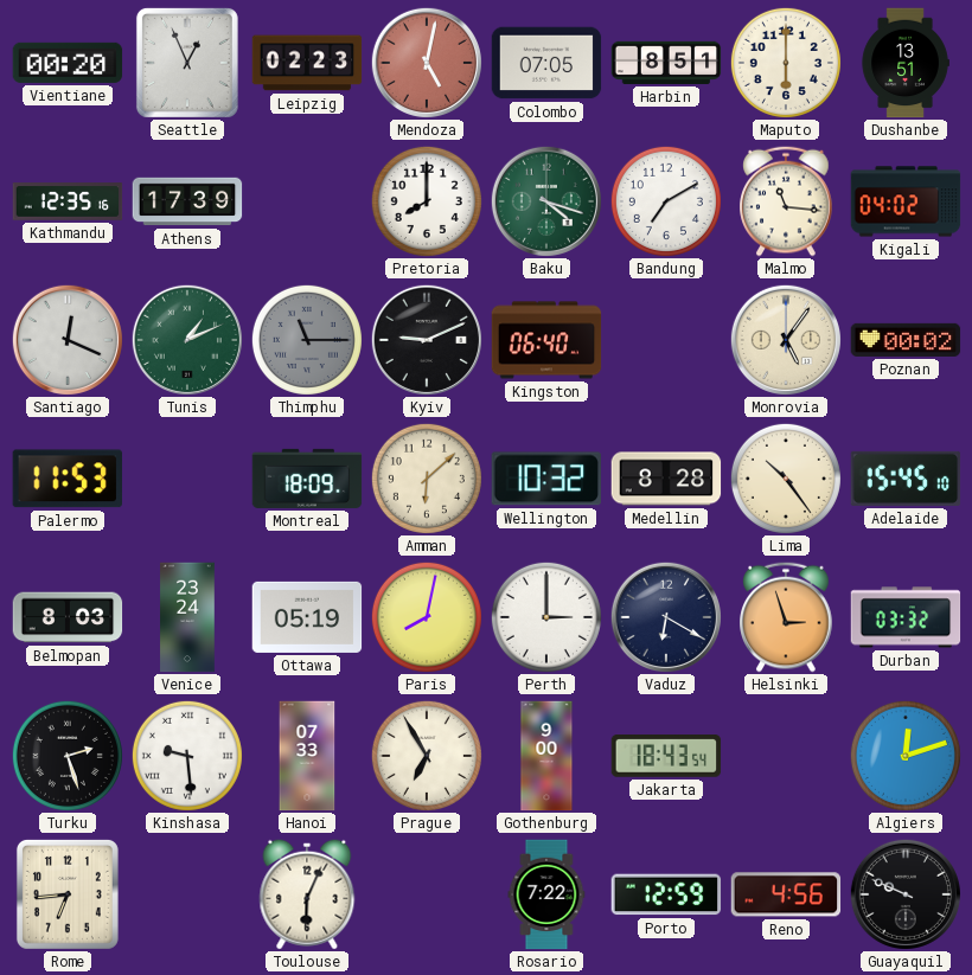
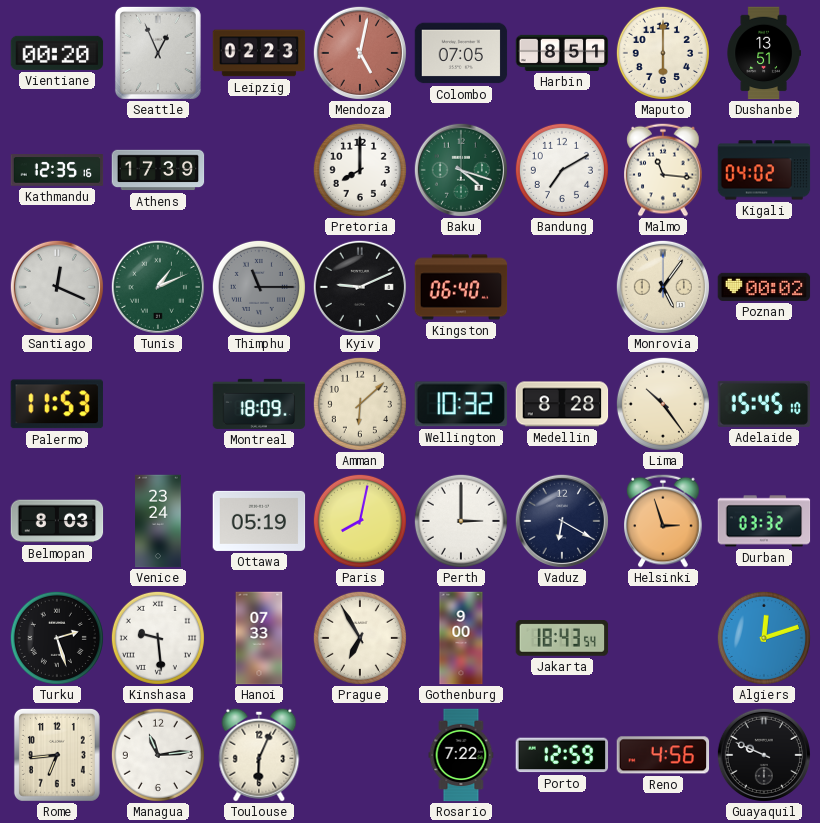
Managua: none -> 11:14
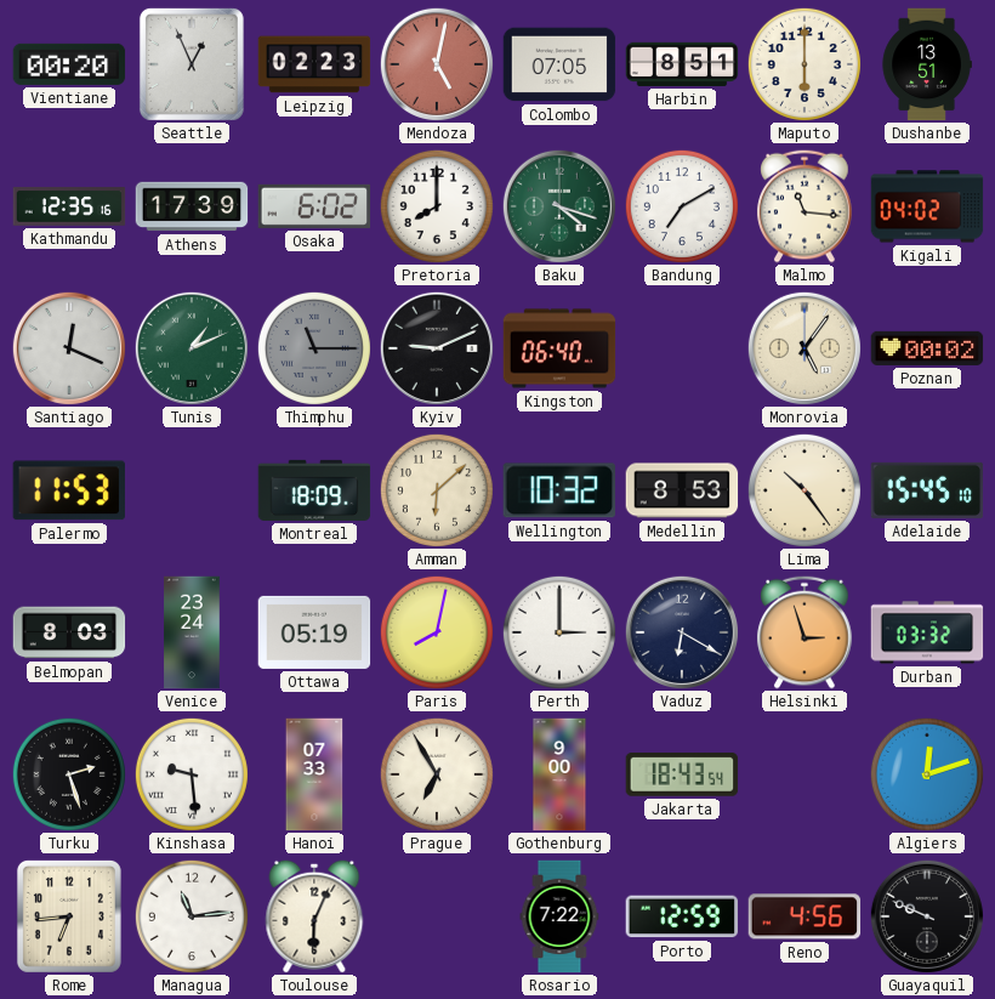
Osaka: none -> 6:02
Medellin: 8:28 -> 8:53
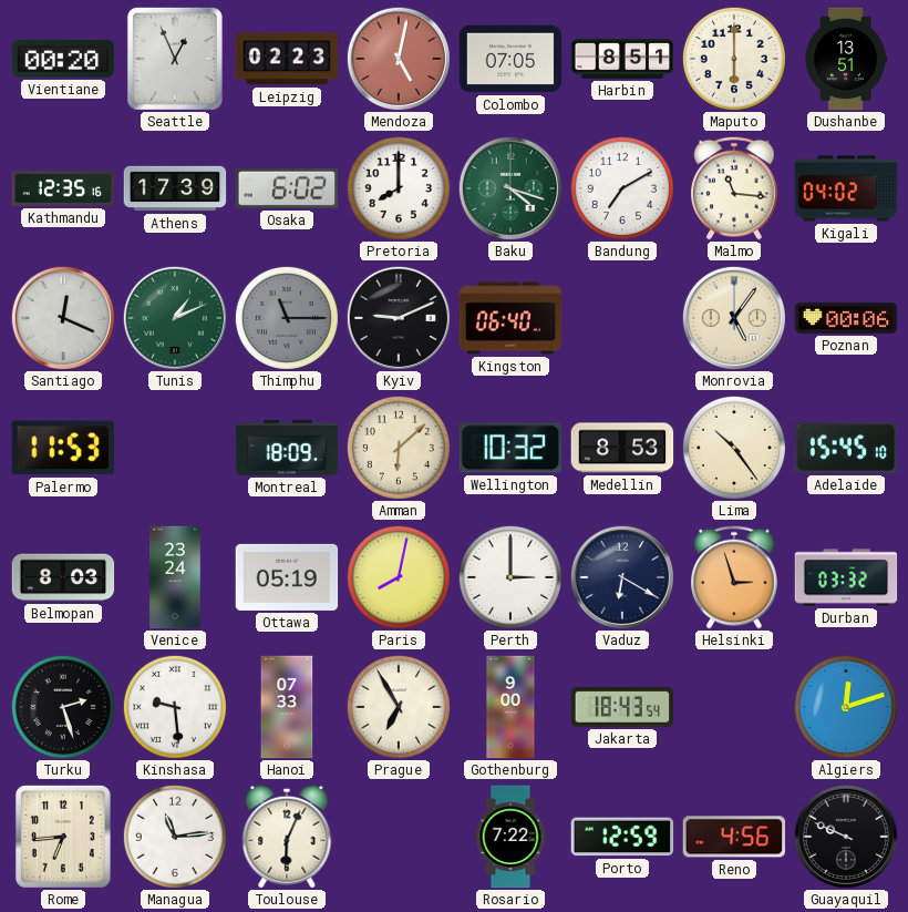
Poznan: 00:02 -> 00:06
